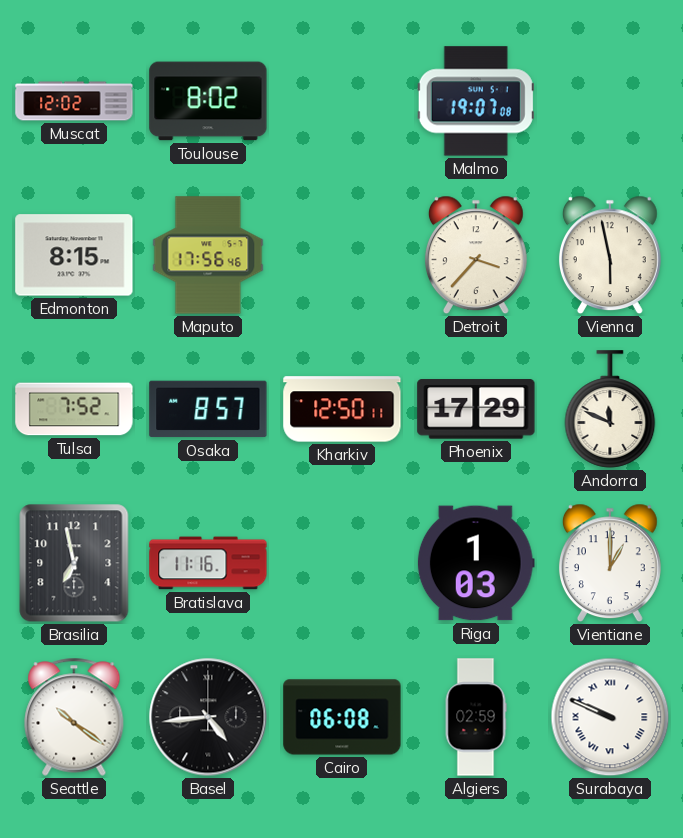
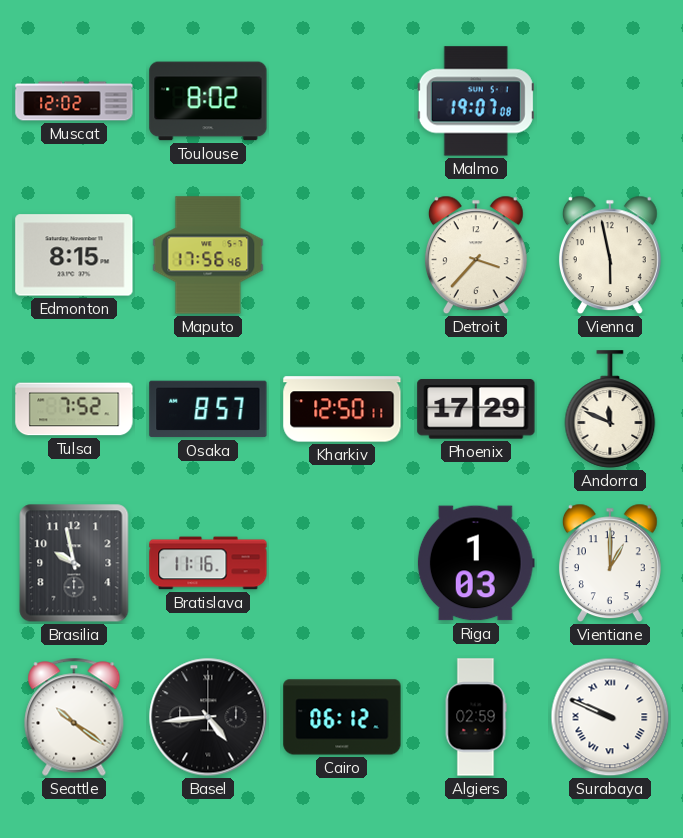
Brasilia: 6:58 -> 9:58
Cairo: 06:08 -> 06:12
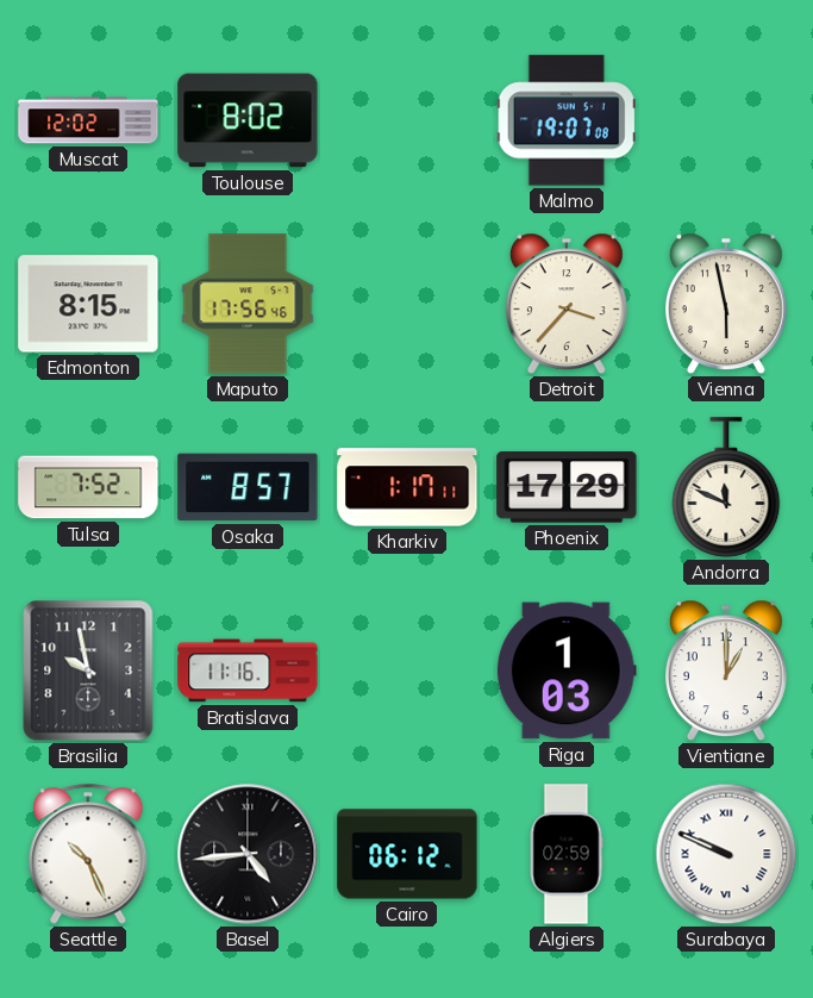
Kharkiv: 12:50 -> 1:17
Seattle: 10:21 -> 10:26
